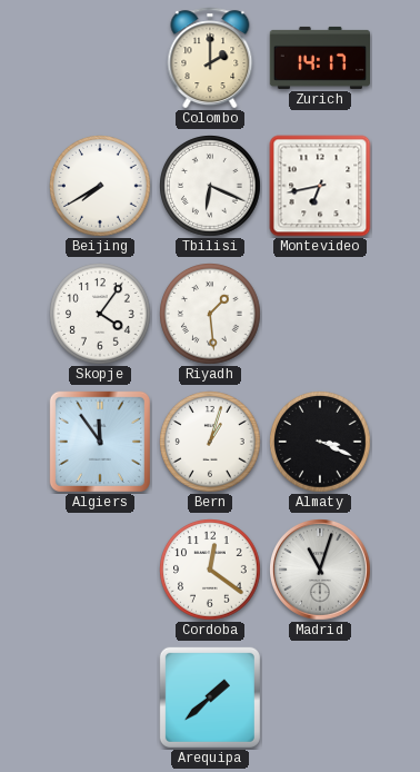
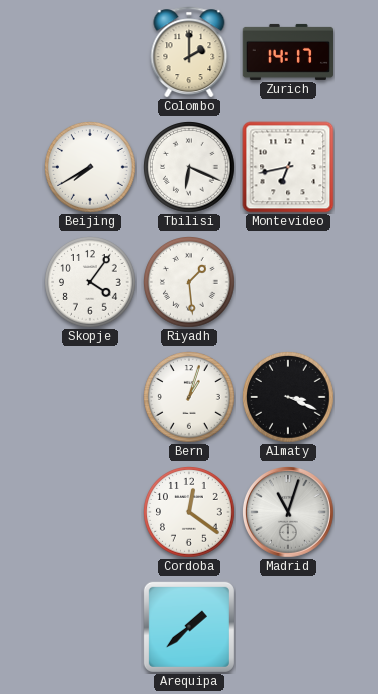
Algiers: 11:54 -> none
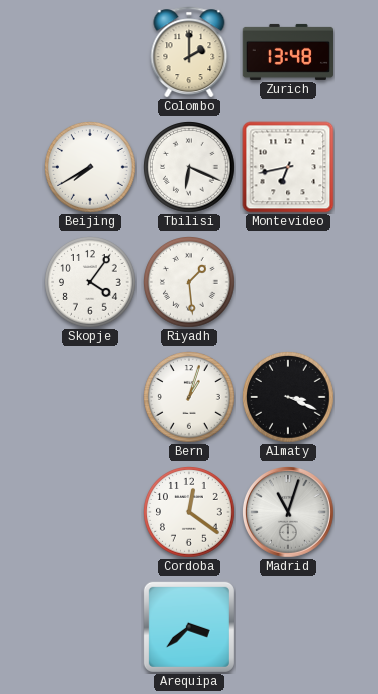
Zurich: 14:17 -> 13:48
Arequipa: 1:38 -> 3:38
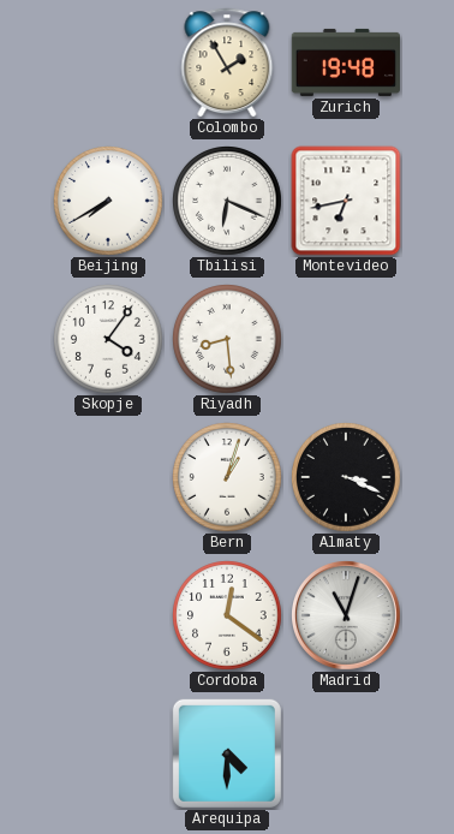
Colombo: 2:00 -> 1:55
Zurich: 13:48 -> 19:48
Riyadh: 1:29 -> 8:29
Arequipa: 3:38 -> 4:30
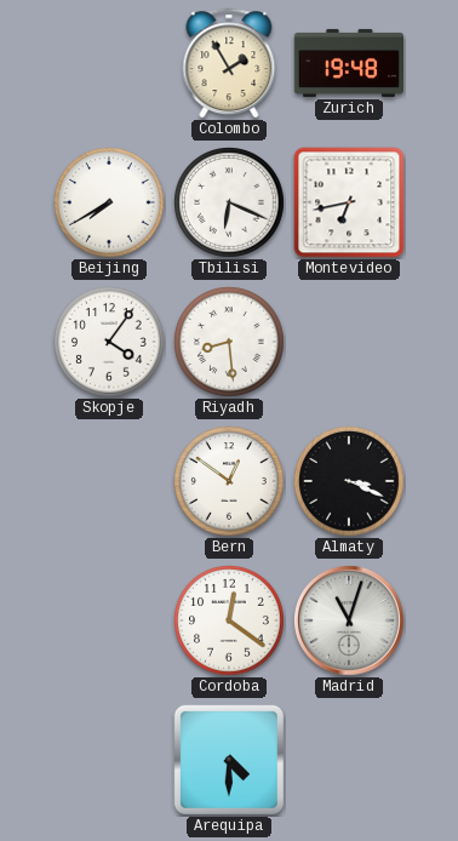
Bern: 1:03 -> 12:51
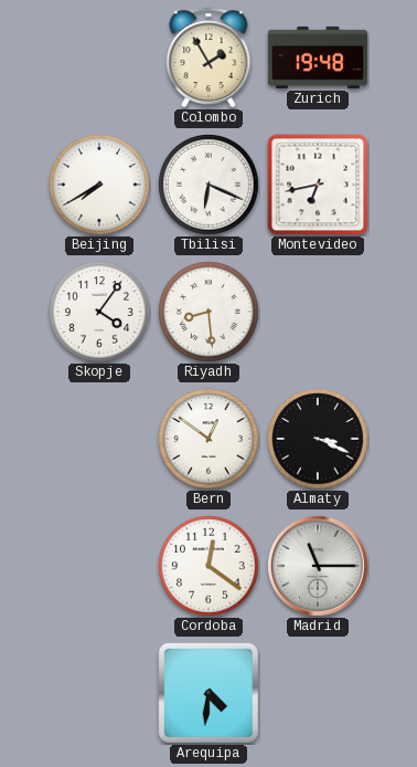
Madrid: 11:03 -> 11:15
Arequipa: 4:30 -> 4:31
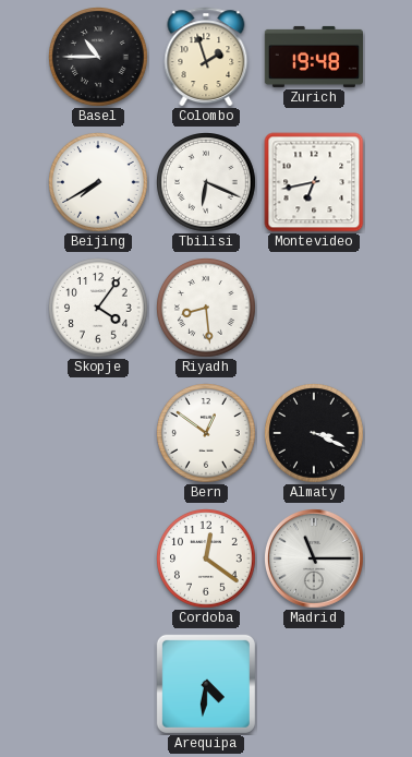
Basel: none -> 10:45
Colombo: 1:55 -> 1:57
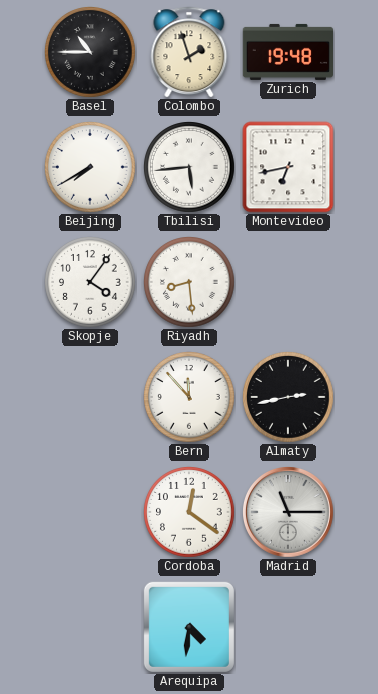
Tbilisi: 6:19 -> 5:44
Bern: 12:51 -> 11:53
Almaty: 3:19 -> 2:43
